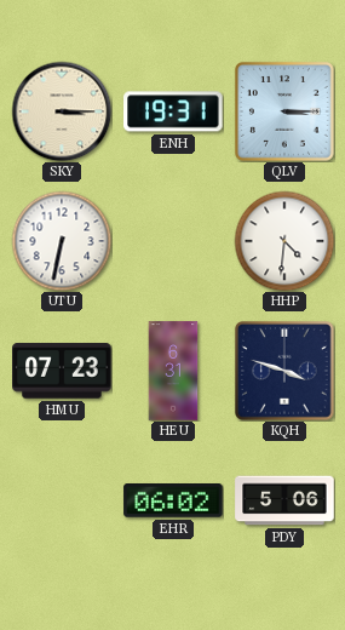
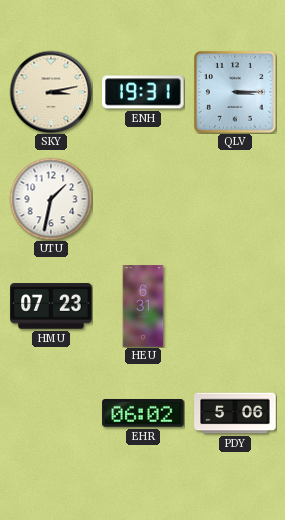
SKY: 3:15 -> 3:13
UTU: 6:32 -> 1:32
HHP: 4:31 -> none
KQH: 3:48 -> none
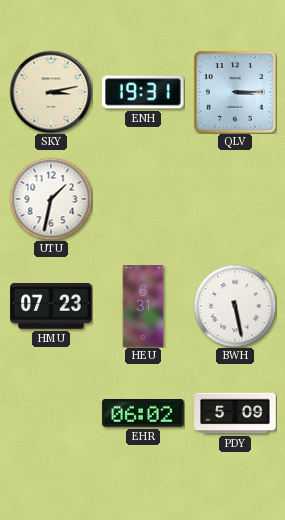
BWH: none -> 5:28
PDY: 5:06 -> 5:09
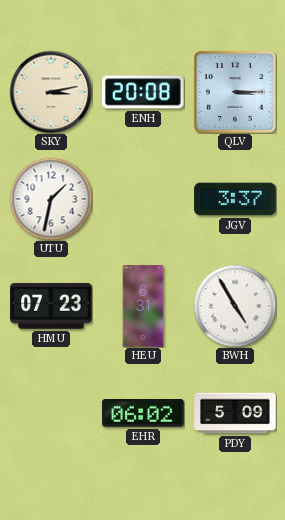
ENH: 19:31 -> 20:08
JGV: none -> 3:37
BWH: 5:28 -> 4:55
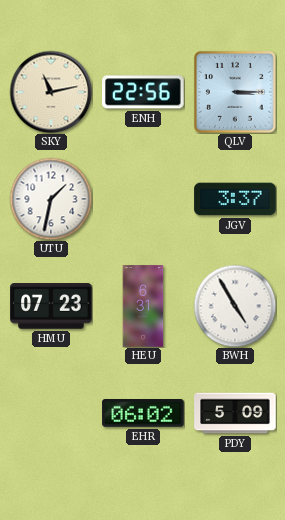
SKY: 3:13 -> 11:13
ENH: 20:08 -> 22:56
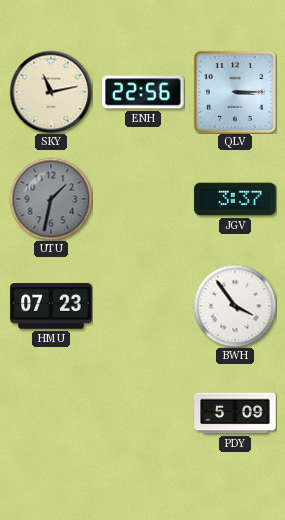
UTU dial: white -> grey
HEU: 6:31 -> none
BWH: 4:55 -> 3:54
EHR: 06:02 -> none
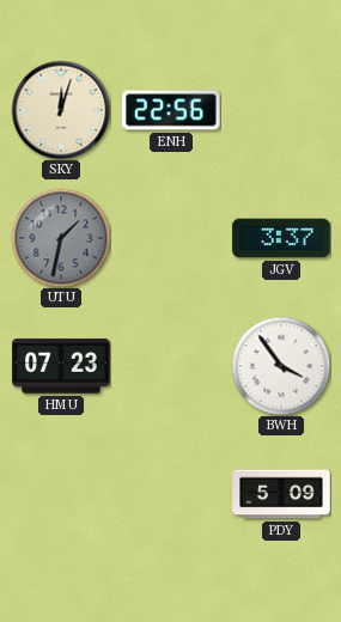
SKY: 11:13 -> 12:03
QLV: 3:15 -> none
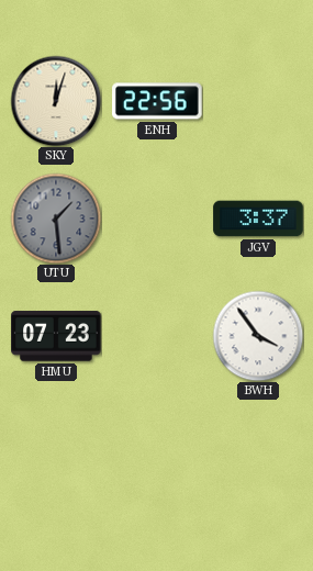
UTU: 1:32 -> 1:29
PDY: 5:09 -> none
